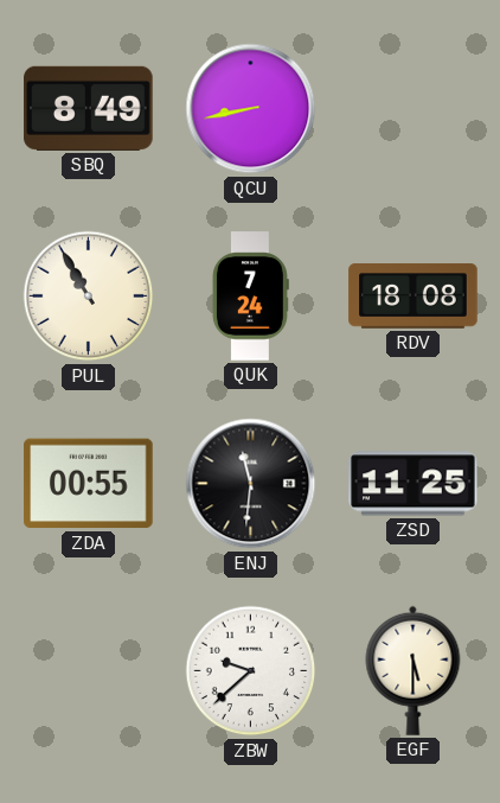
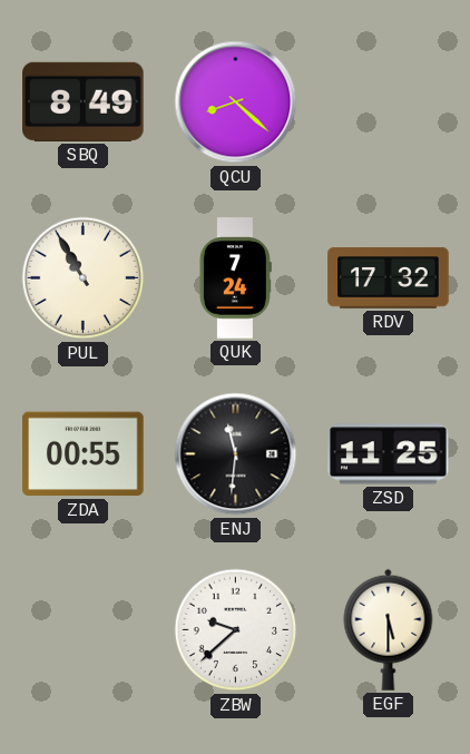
QCU: 8:43 -> 8:22
RDV: 18:08 -> 17:32
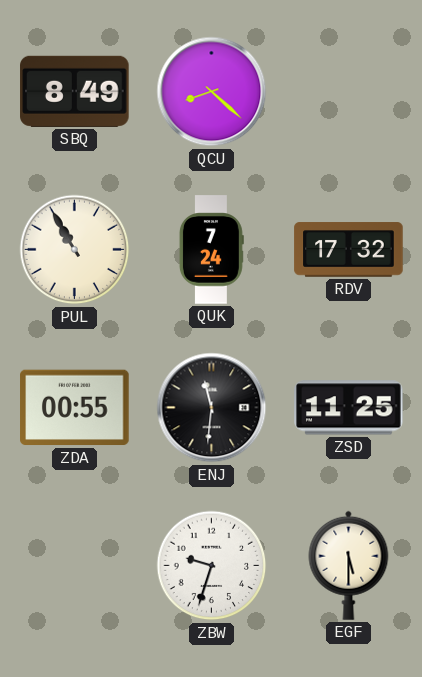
ZBW: 9:38 -> 9:33
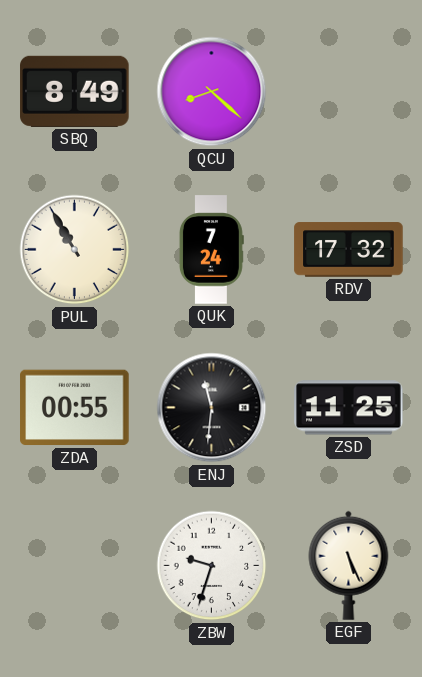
EGF: 5:30 -> 5:26
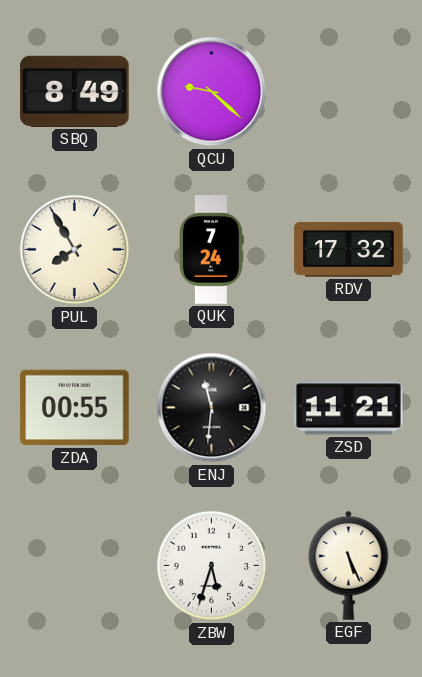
QCU: 8:22 -> 9:22
PUL: 10:55 -> 7:55
ZSD: 11:25 -> 11:21
ZBW: 9:33 -> 5:33
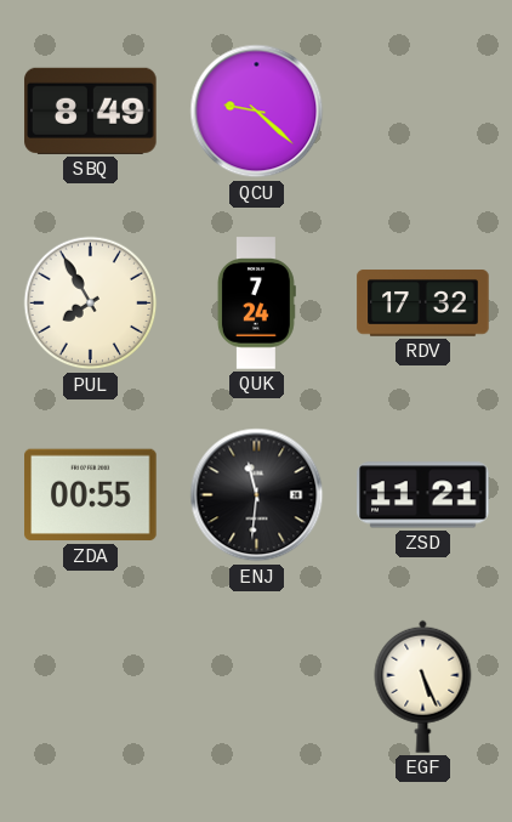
ZBW: 5:33 -> none
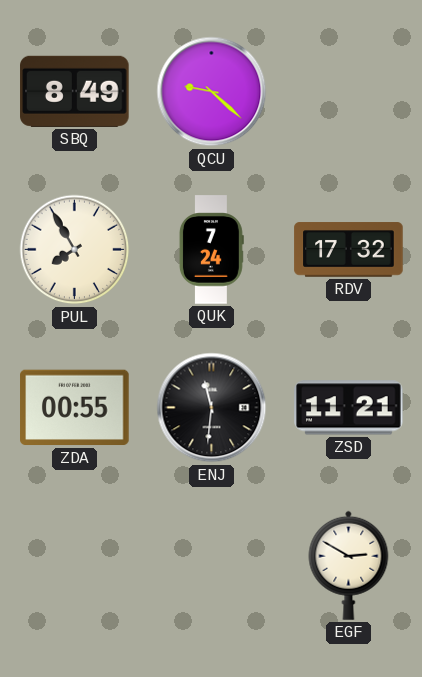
EGF: 5:26 -> 2:50
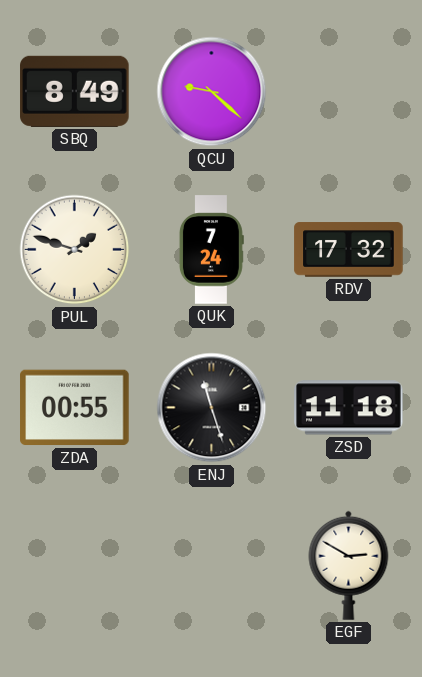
PUL: 7:55 -> 1:48
ENJ: 11:31 -> 11:27
ZSD: 11:21 -> 11:18
